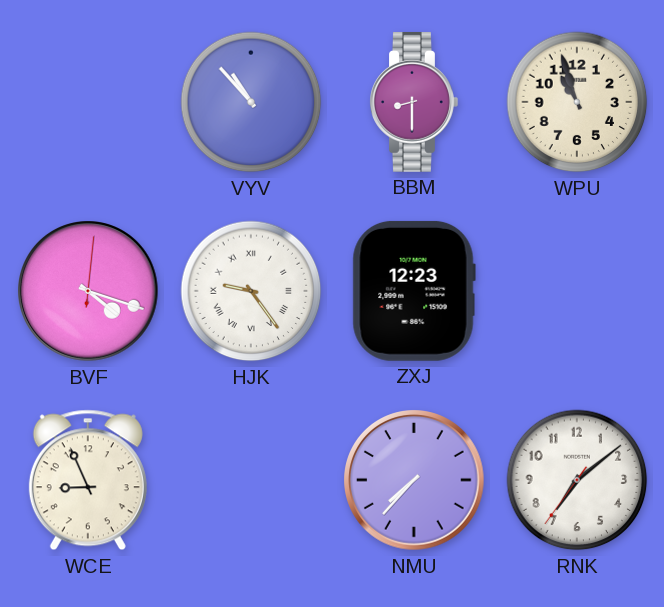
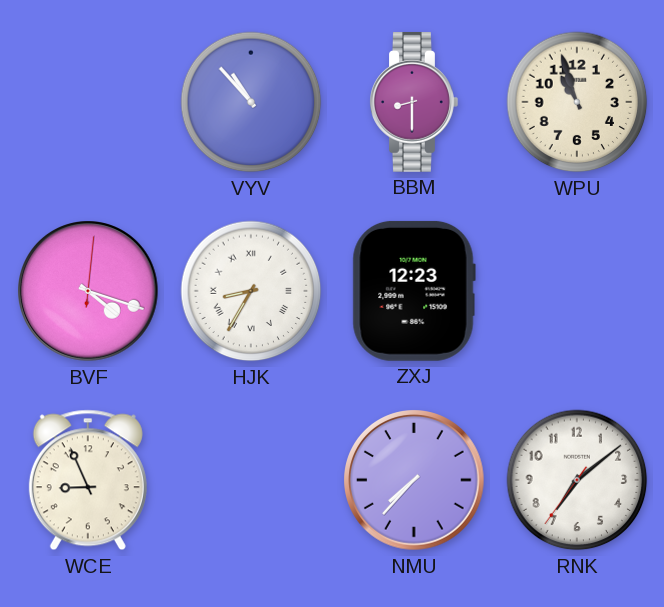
HJK: 9:24 -> 8:35
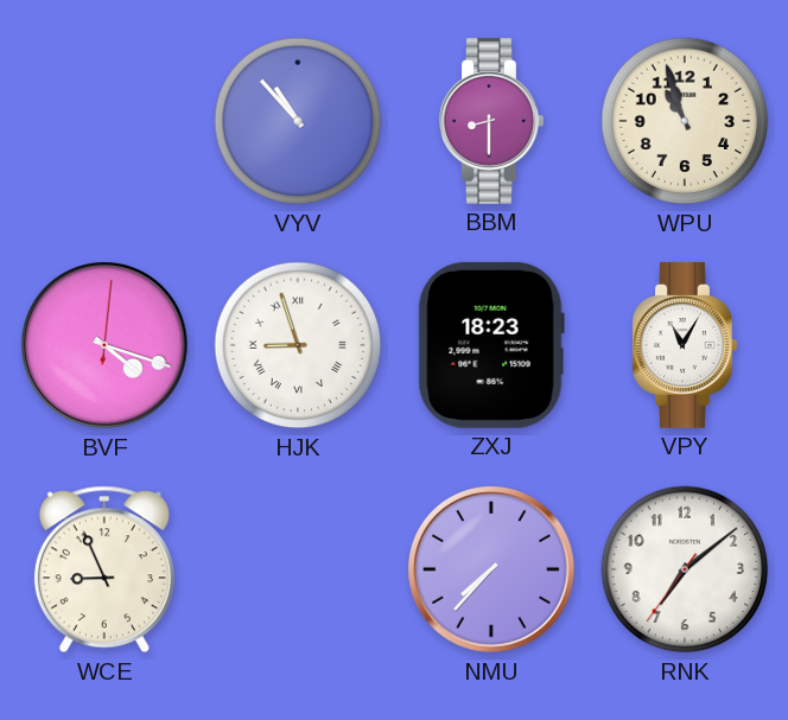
HJK: 8:35 -> 8:57
ZXJ: 12:23 -> 18:23
VPY: none -> 11:05
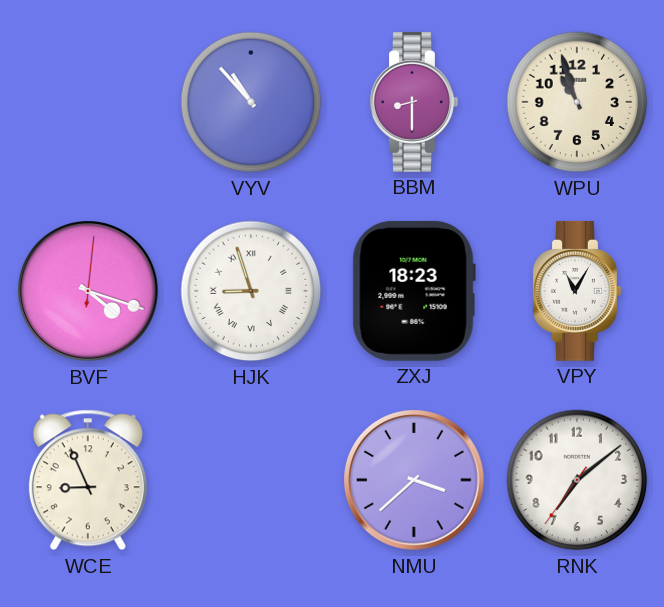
NMU: 7:37 -> 3:38
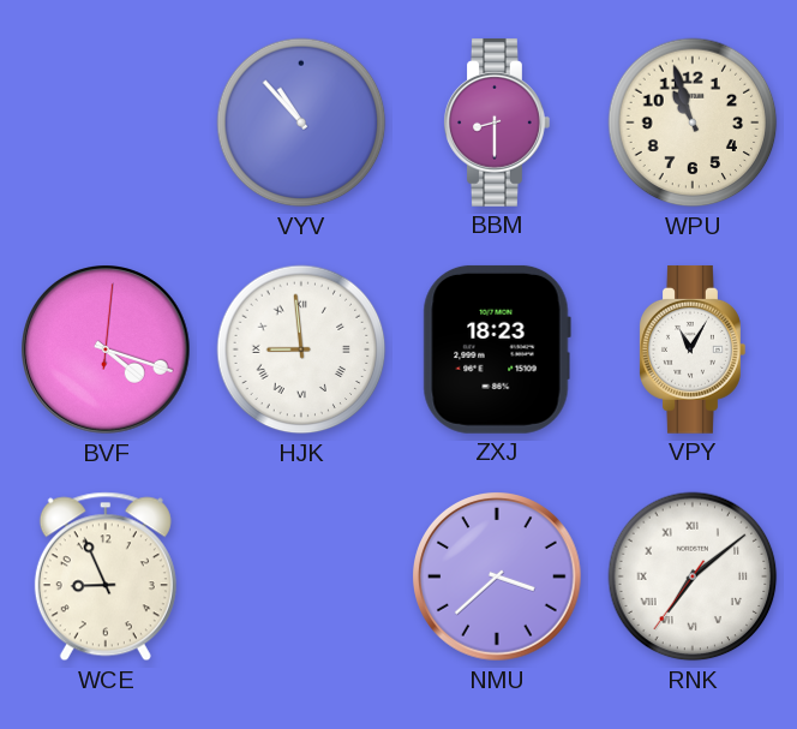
HJK: 8:57 -> 8:59
RNK numerals: Arabic -> Roman
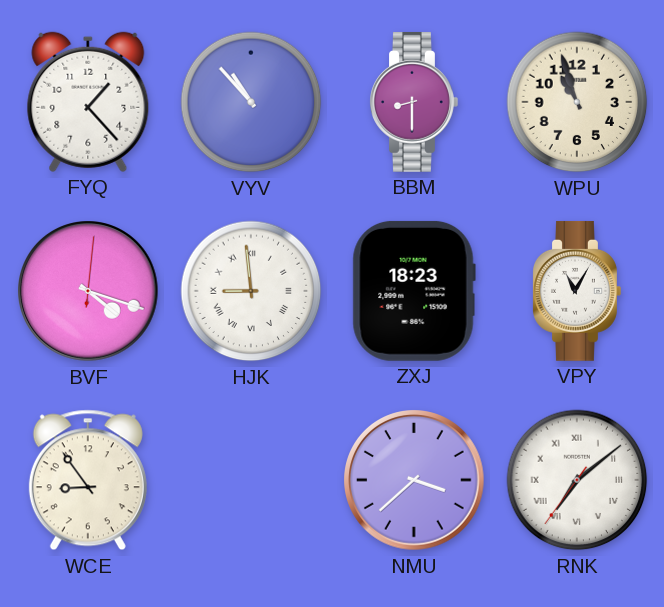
FYQ: none -> 1:23
WCE: 8:56 -> 8:54
